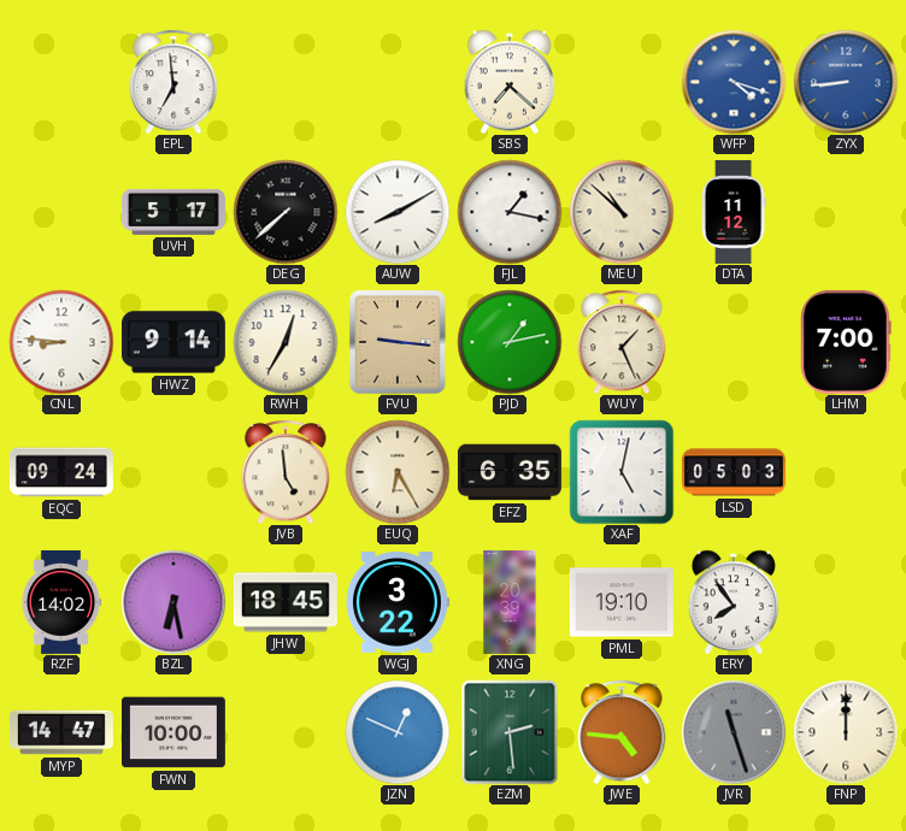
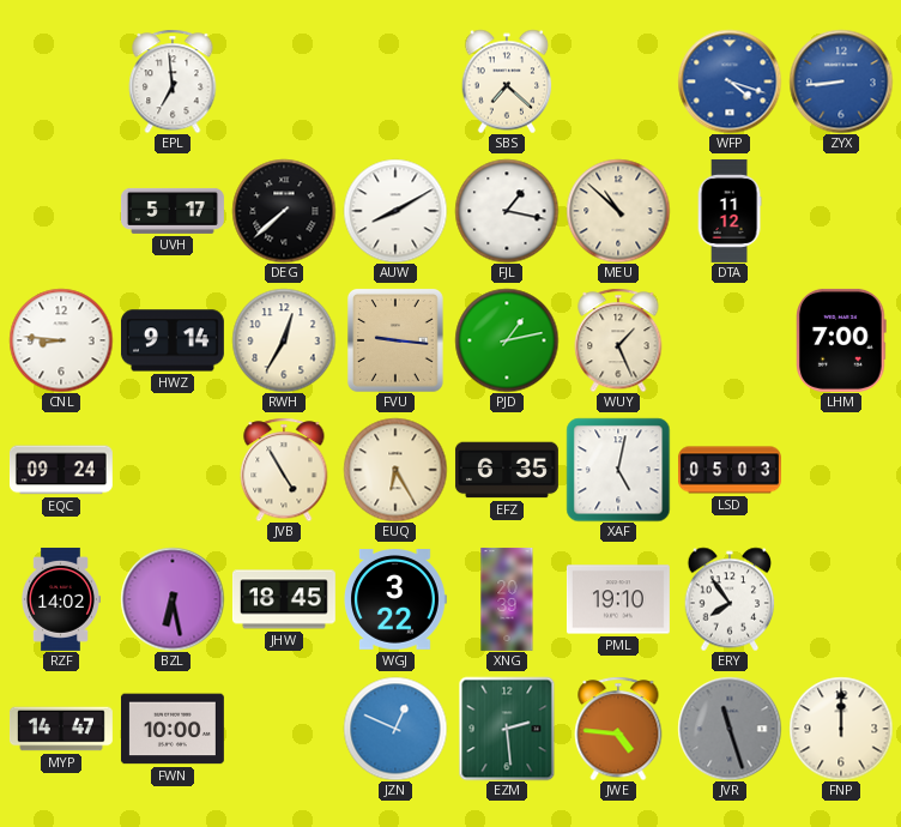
JVB: 4:59 -> 4:55
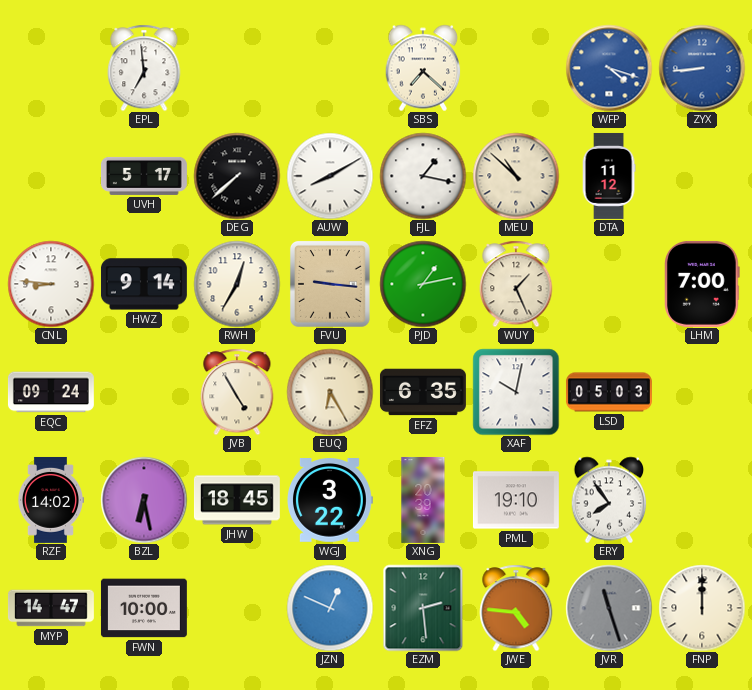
XAF: 5:02 -> 10:02
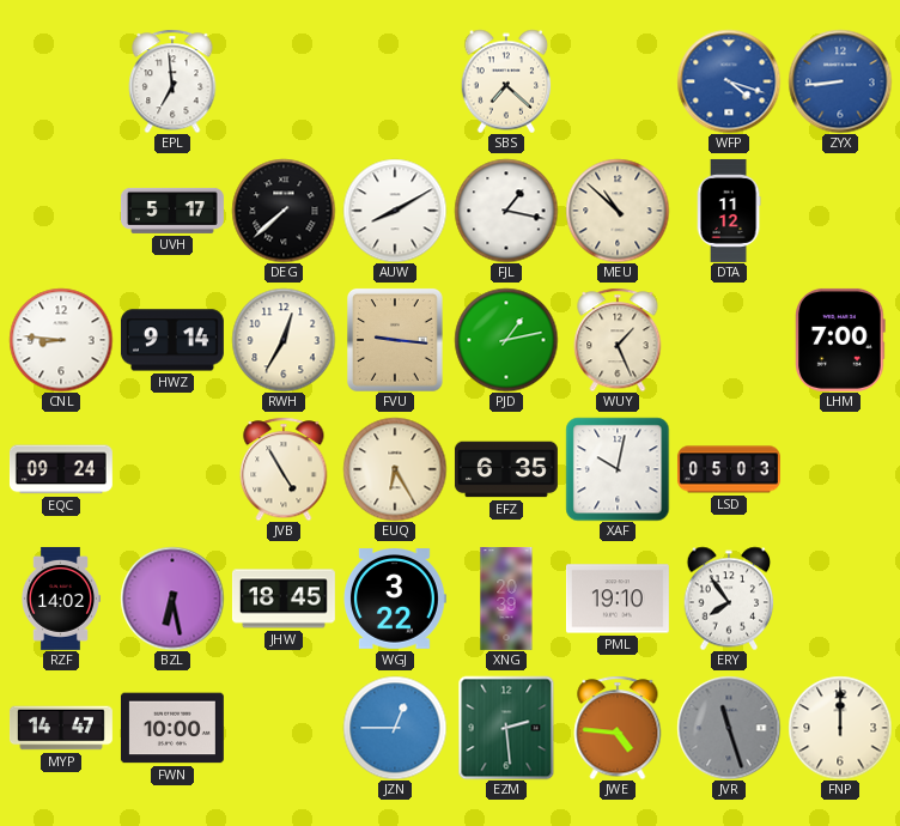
JZN: 12:49 -> 12:45
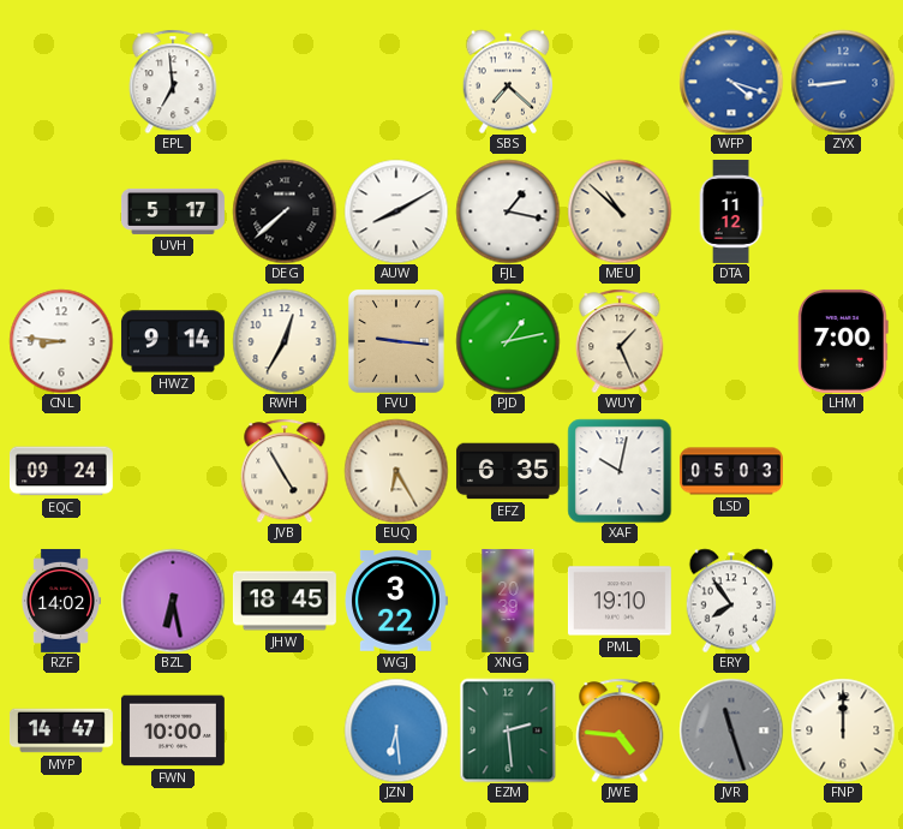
JZN: 12:45 -> 6:29
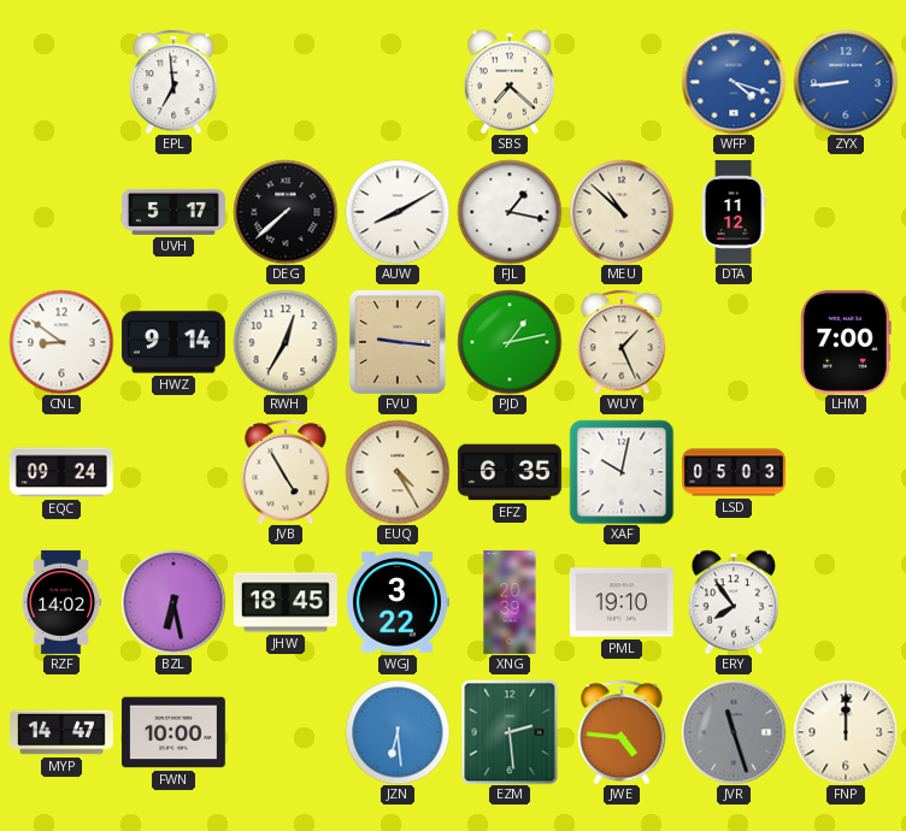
CNL: 8:46 -> 8:51
EUQ: 6:25 -> 4:25
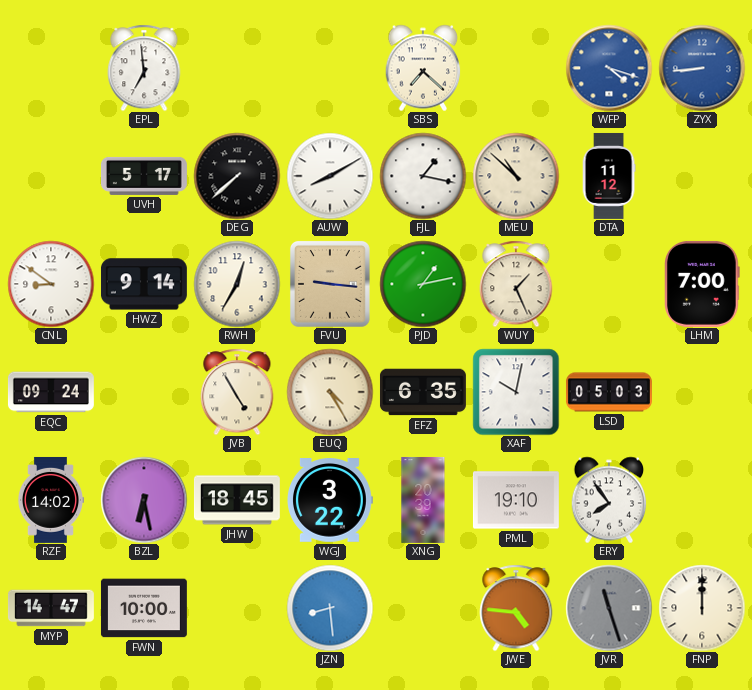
JZN: 6:29 -> 8:29
EZM: 2:29 -> none
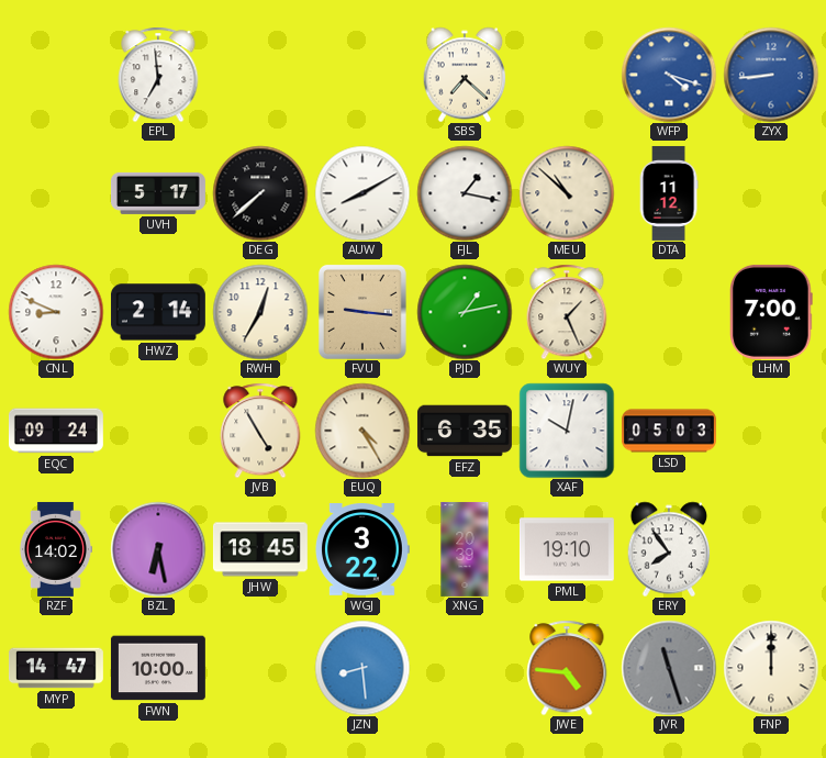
CNL: 8:51 -> 8:49
HWZ: 9:14 -> 2:14
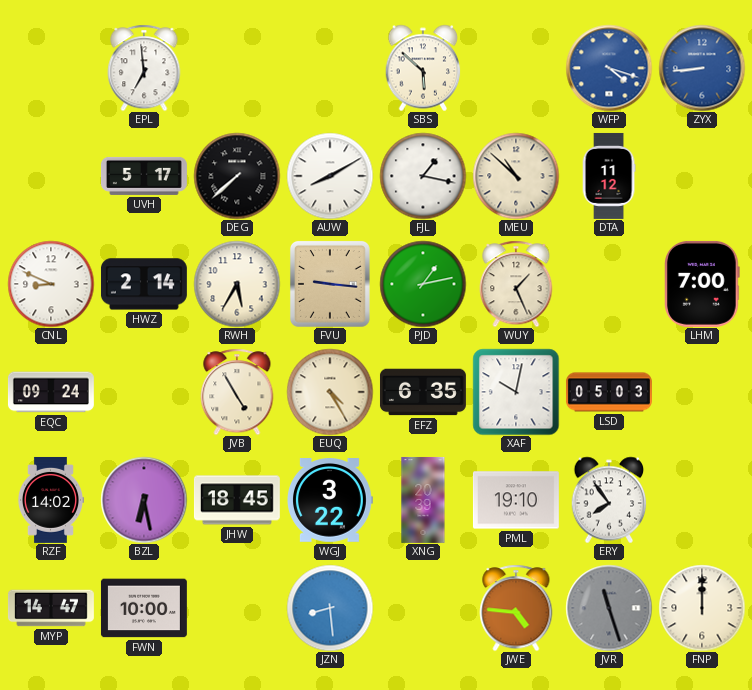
SBS: 7:22 -> 5:52
RWH: 12:35 -> 5:35
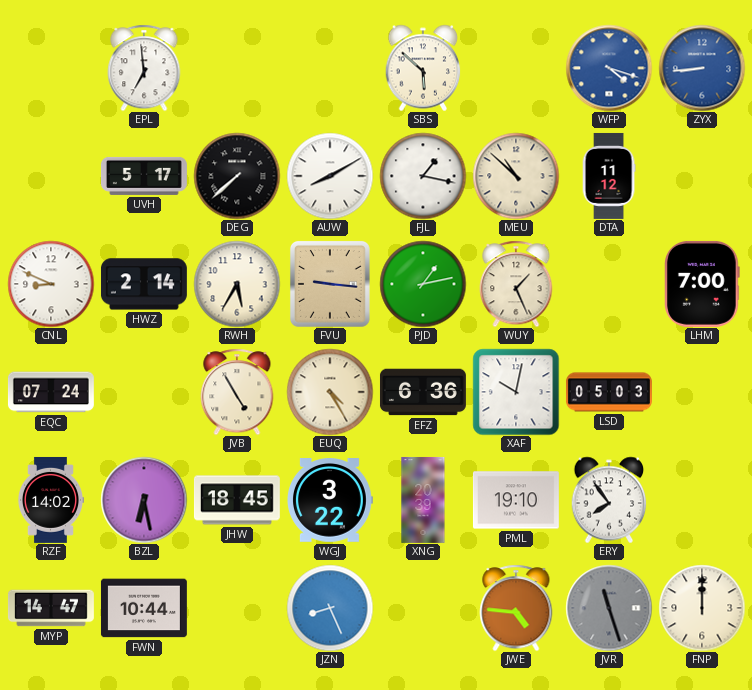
EQC: 09:24 -> 07:24
EFZ: 6:35 -> 6:36
FWN: 10:00 -> 10:44
JZN: 8:29 -> 8:26
